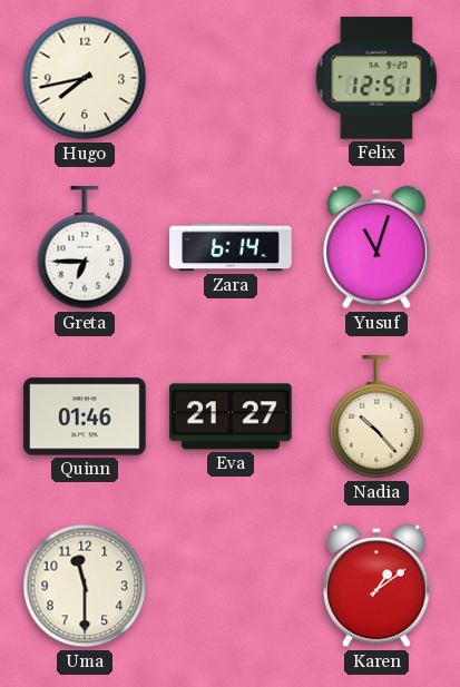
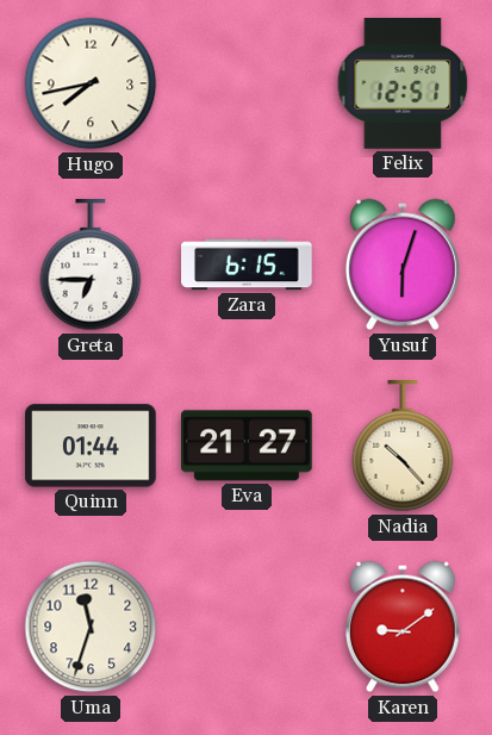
Zara: 6:14 -> 6:15
Yusuf: 11:03 -> 6:03
Quinn: 01:46 -> 01:44
Uma: 11:30 -> 11:33
Karen: 1:09 -> 9:09
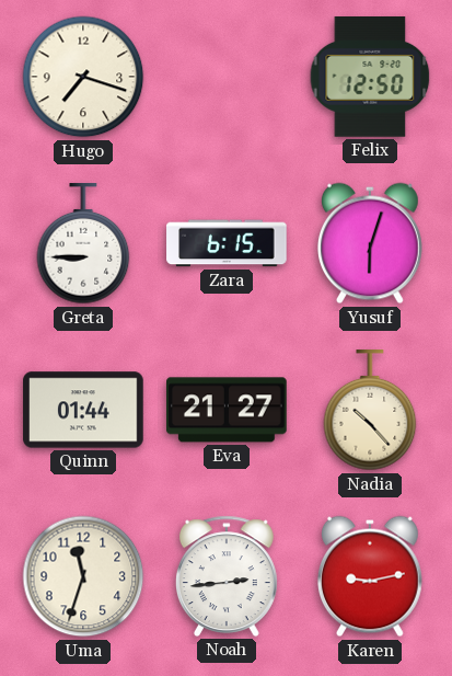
Hugo: 7:43 -> 7:18
Felix: 12:51 -> 12:50
Greta: 6:45 -> 8:45
Noah: none -> 2:44
Karen: 9:09 -> 9:13
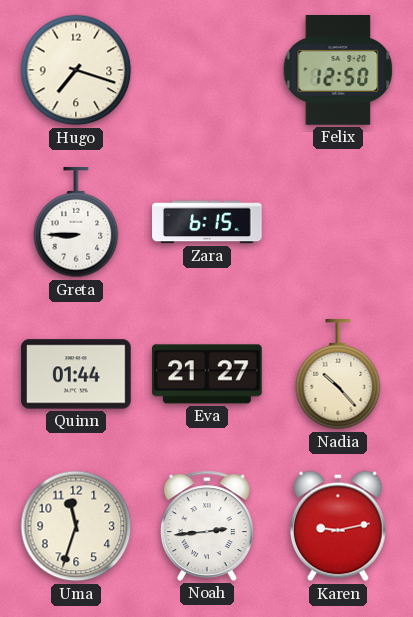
Yusuf: 6:03 -> none
